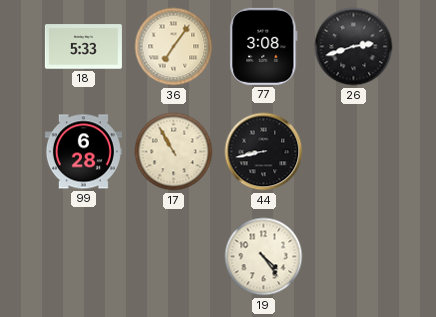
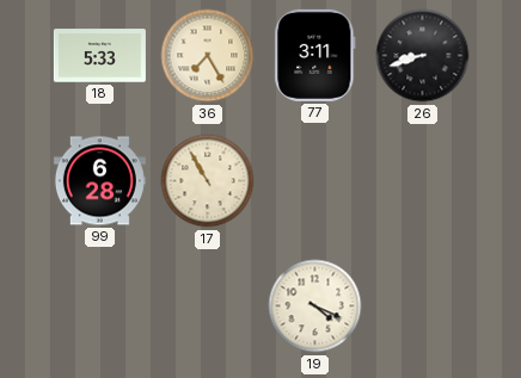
36: 7:06 -> 7:25
77: 3:08 -> 3:11
26: 2:42 -> 8:42
44: 8:43 -> none
19: 4:24 -> 4:19
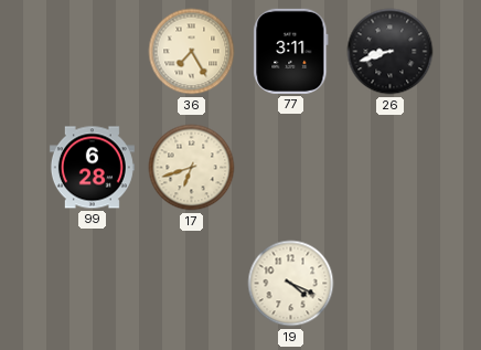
18: 5:33 -> none
17: 10:55 -> 6:42
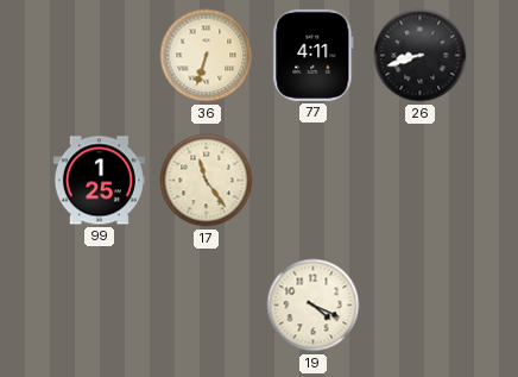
36: 7:25 -> 6:33
77: 3:11 -> 4:11
99: 6:28 -> 1:25
17: 6:42 -> 11:24
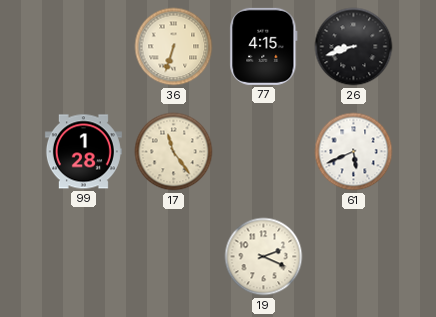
77: 4:11 -> 4:15
99: 1:25 -> 1:28
61: none -> 5:41
19: 4:19 -> 2:19
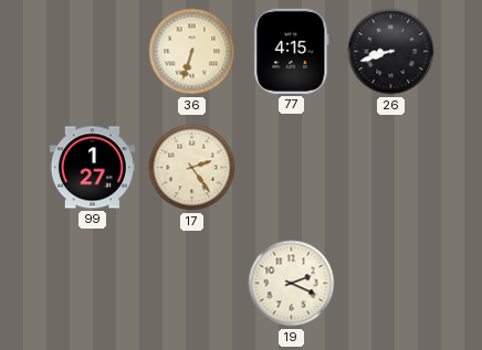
99: 1:28 -> 1:27
17: 11:24 -> 2:24
61: 5:41 -> none
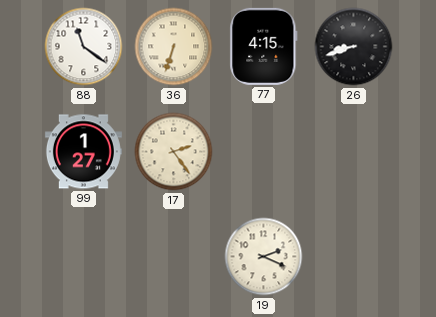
88: none -> 11:21
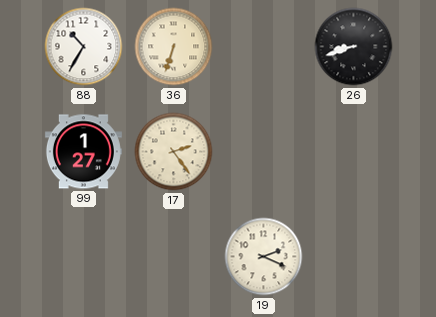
88: 11:21 -> 10:35
77: 4:15 -> none
